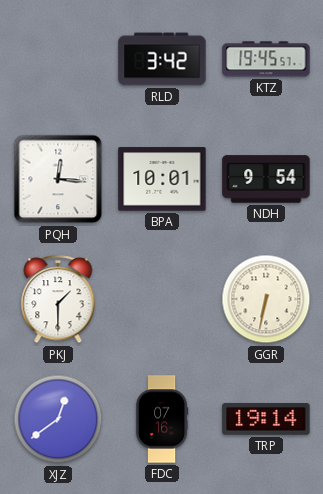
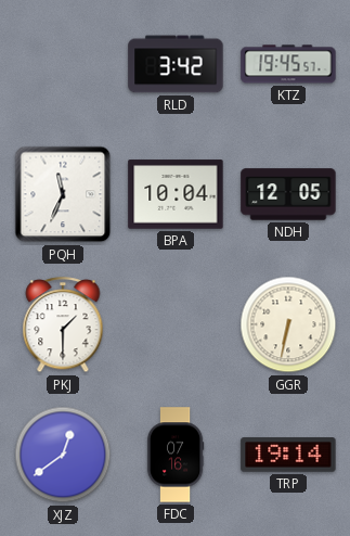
PQH: 12:16 -> 11:34
BPA: 10:01 -> 10:04
NDH: 9:54 -> 12:05
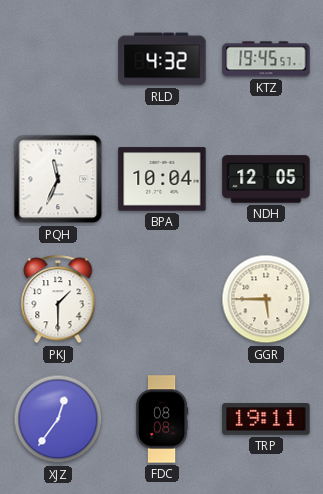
RLD: 3:42 -> 4:32
GGR: 6:32 -> 5:45
XJZ: 12:39 -> 12:36
FDC: 07:16 -> 08:08
TRP: 19:14 -> 19:11
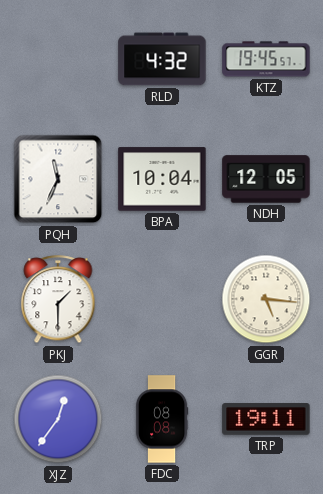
GGR: 5:45 -> 5:16
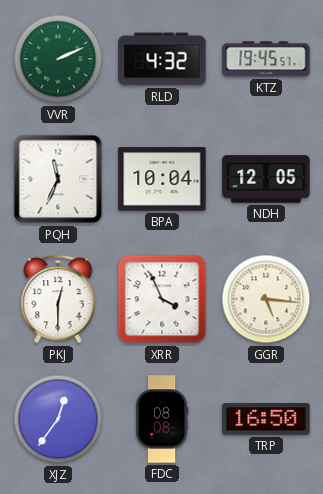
VVR: none -> 2:11
PKJ: 1:30 -> 12:30
XRR: none -> 3:56
TRP: 19:11 -> 16:50
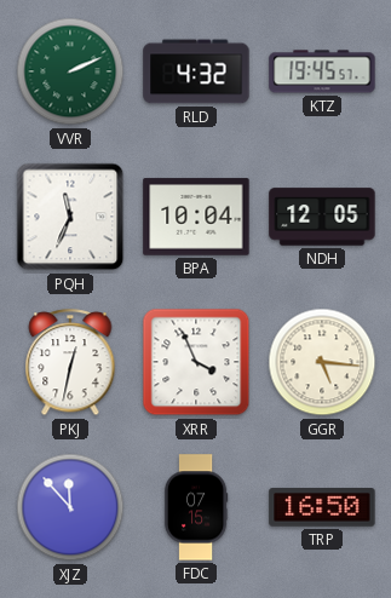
PKJ: 12:30 -> 12:32
XJZ: 12:36 -> 11:53
FDC: 08:08 -> 07:15
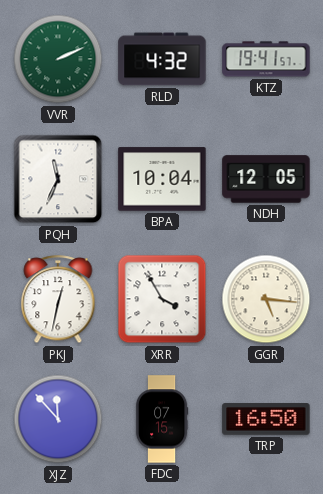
KTZ: 19:45 -> 19:41
XRR: 3:56 -> 3:55
